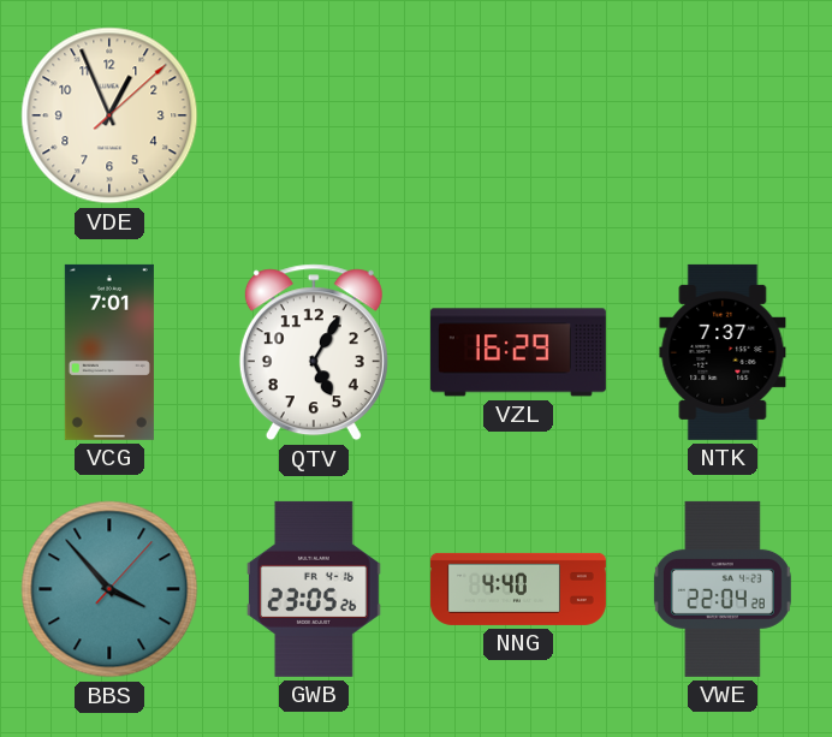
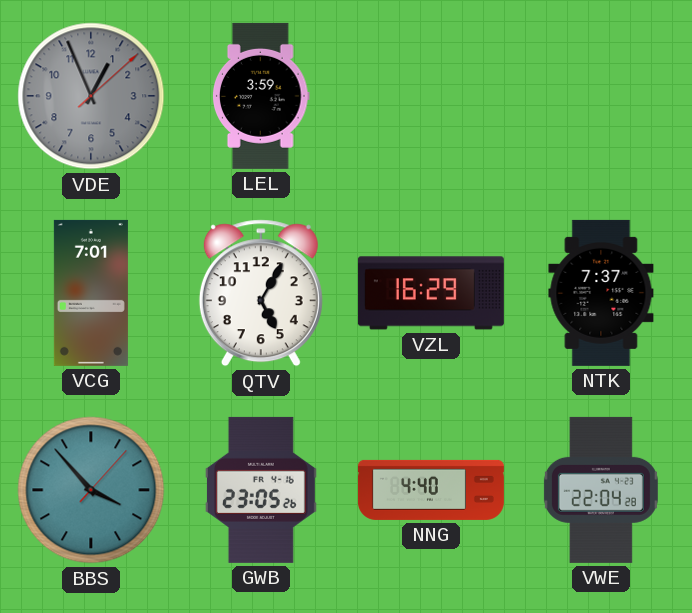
VDE dial: cream -> grey
LEL: none -> 3:59
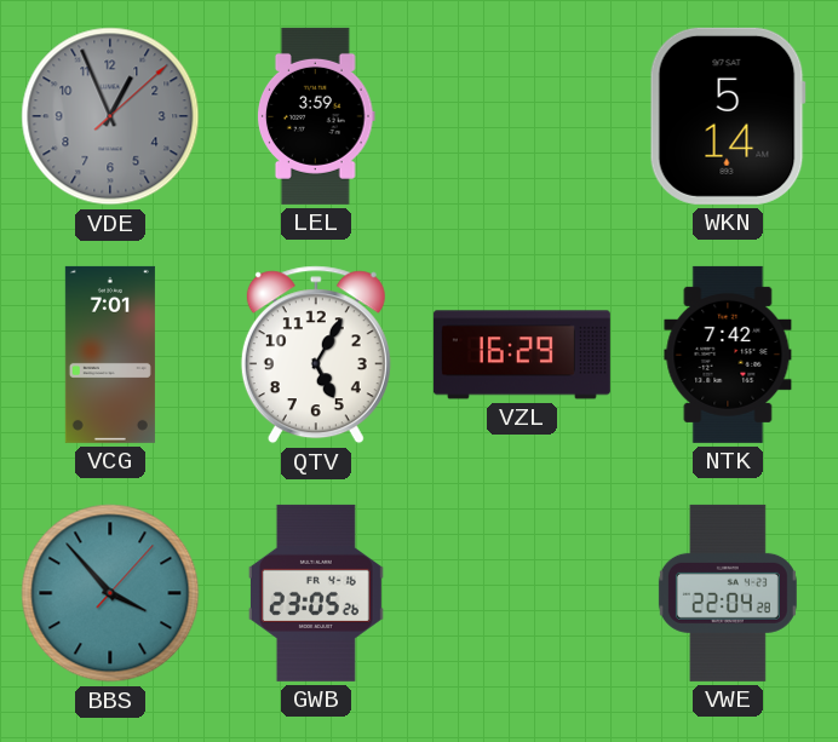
WKN: none -> 5:14
NTK: 7:37 -> 7:42
NNG: 4:40 -> none
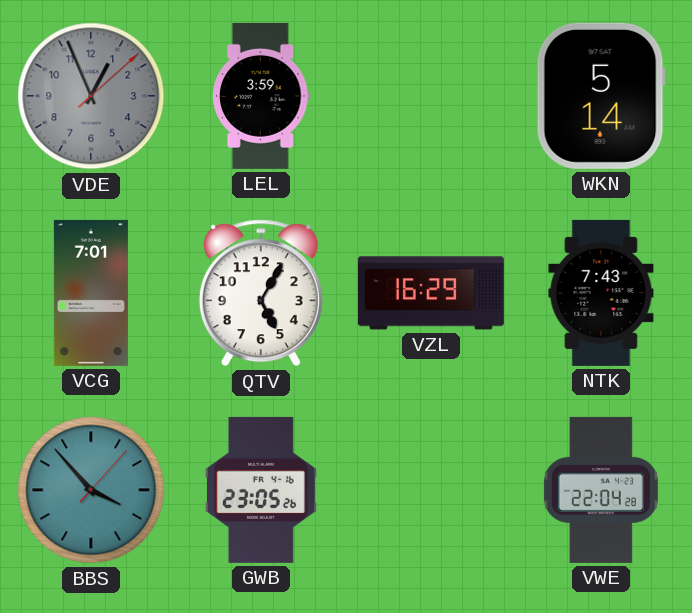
NTK: 7:42 -> 7:43
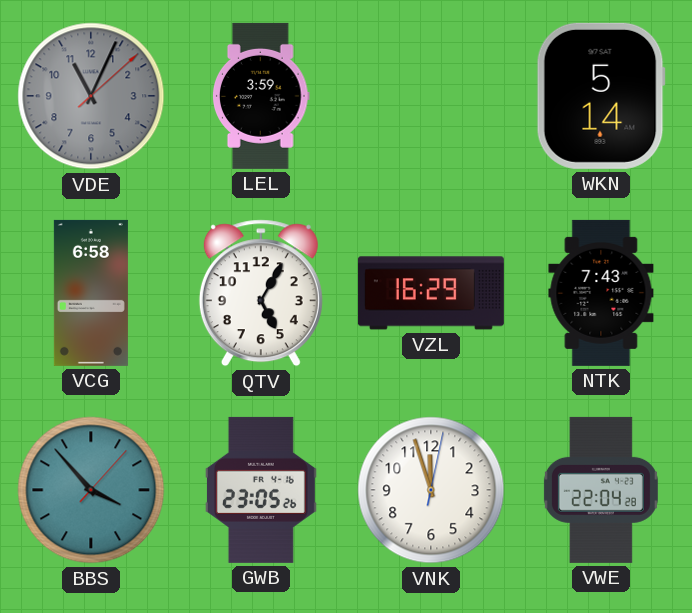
VDE: 12:56 -> 11:04
VCG: 7:01 -> 6:58
VNK: none -> 11:57
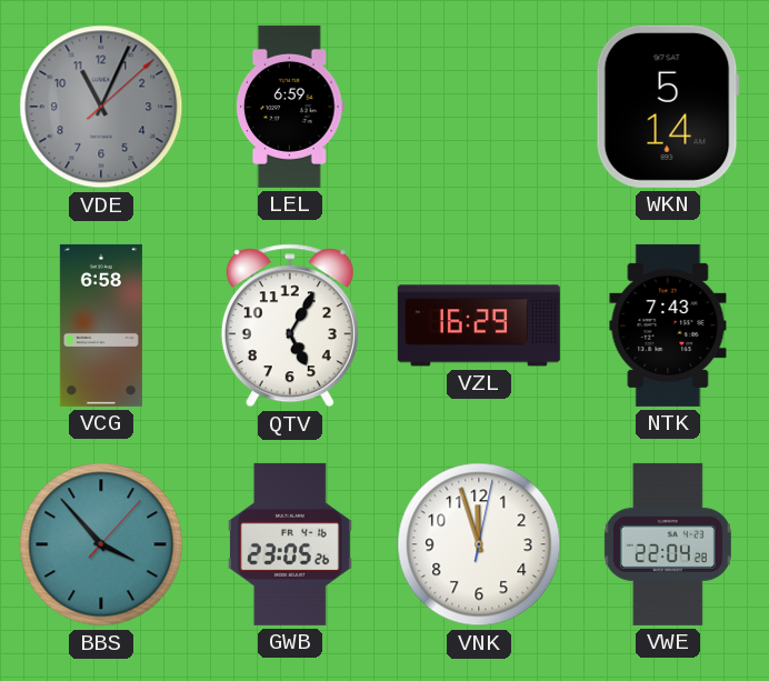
LEL: 3:59 -> 6:59
